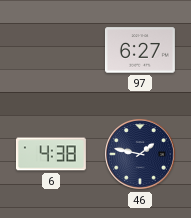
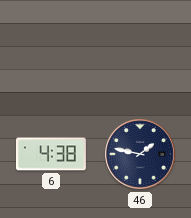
97: 6:27 -> none
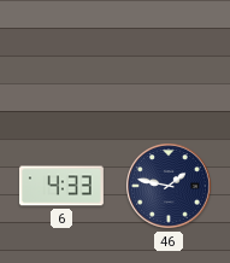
6: 4:38 -> 4:33
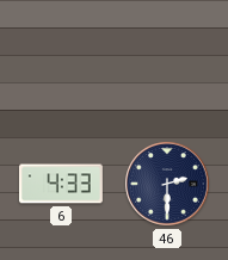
46: 1:47 -> 2:30
